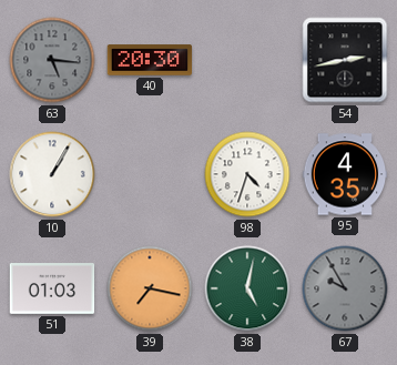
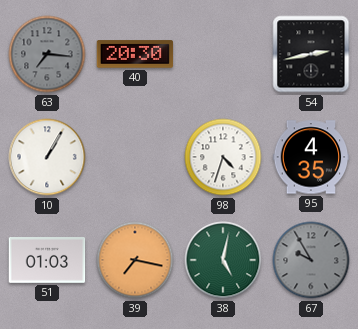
63: 5:16 -> 7:16
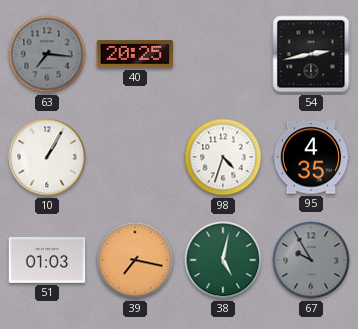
40: 20:30 -> 20:25
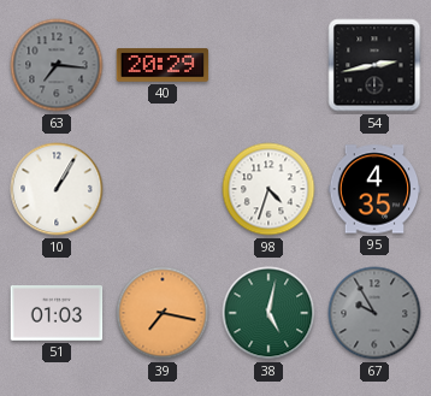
40: 20:25 -> 20:29
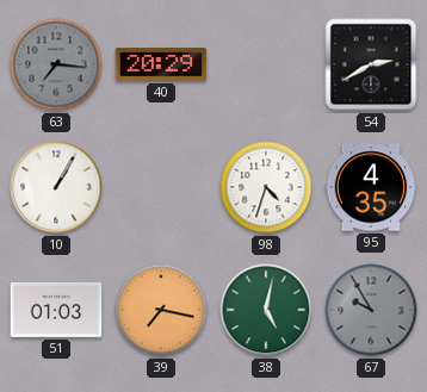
54: 2:43 -> 2:40
